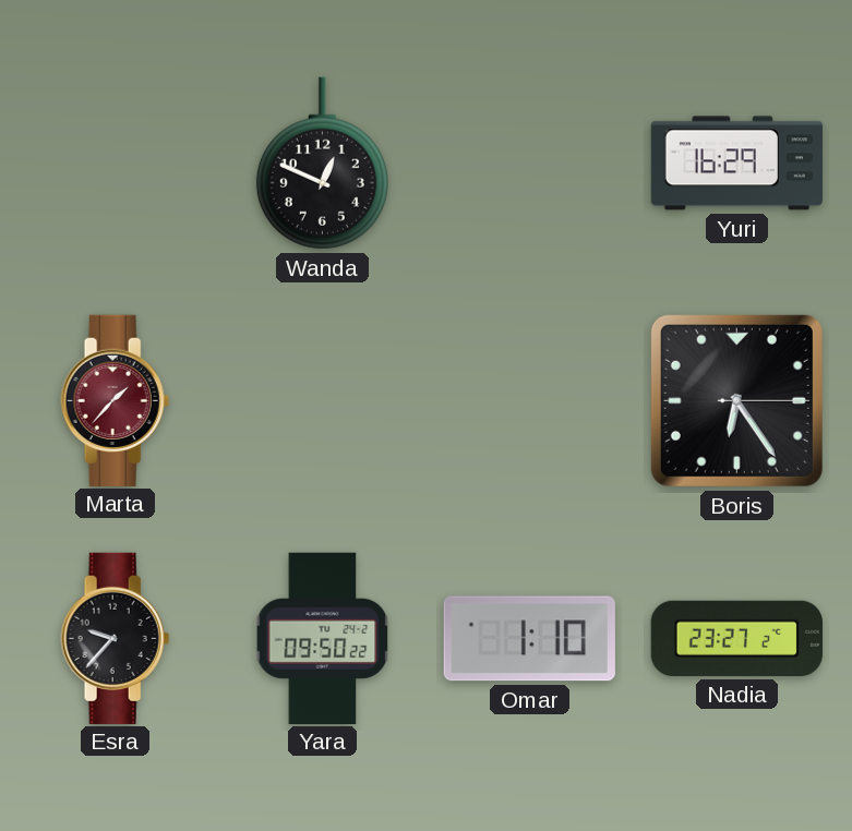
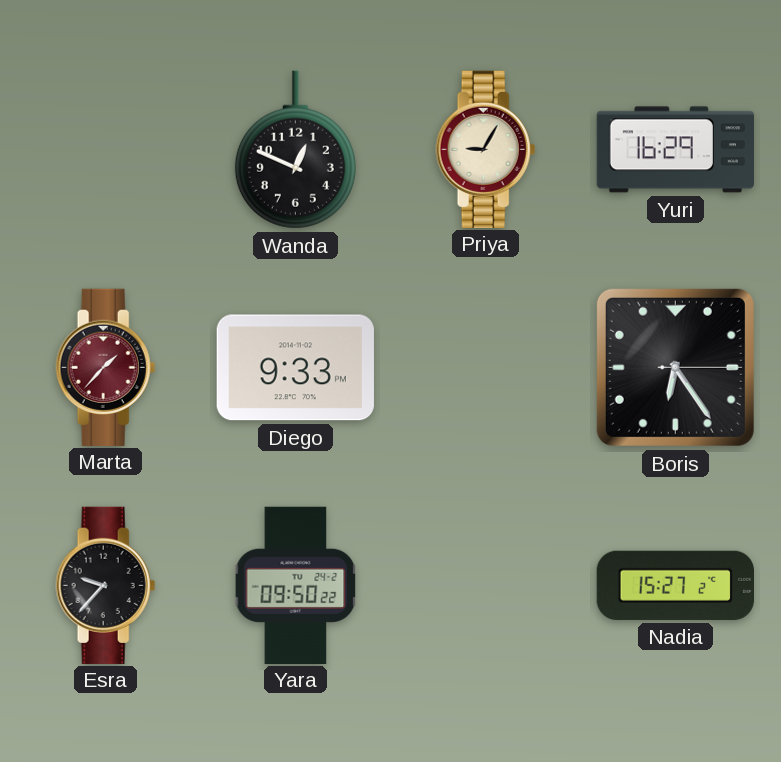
Priya: none -> 9:05
Diego: none -> 9:33
Omar: 1:10 -> none
Nadia: 23:27 -> 15:27
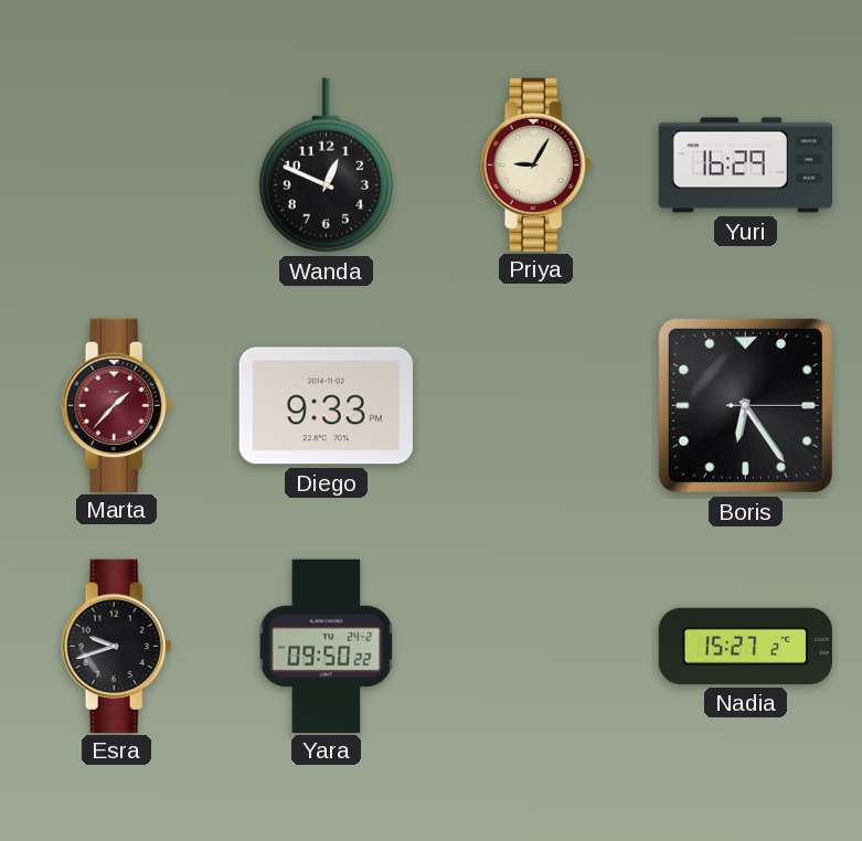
Esra: 9:37 -> 9:42
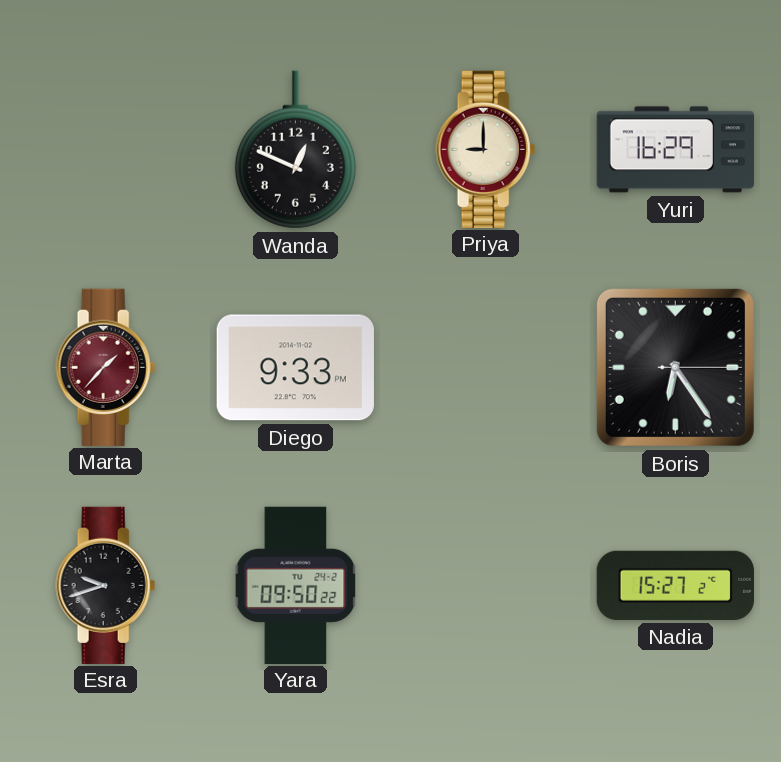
Priya: 9:05 -> 9:00
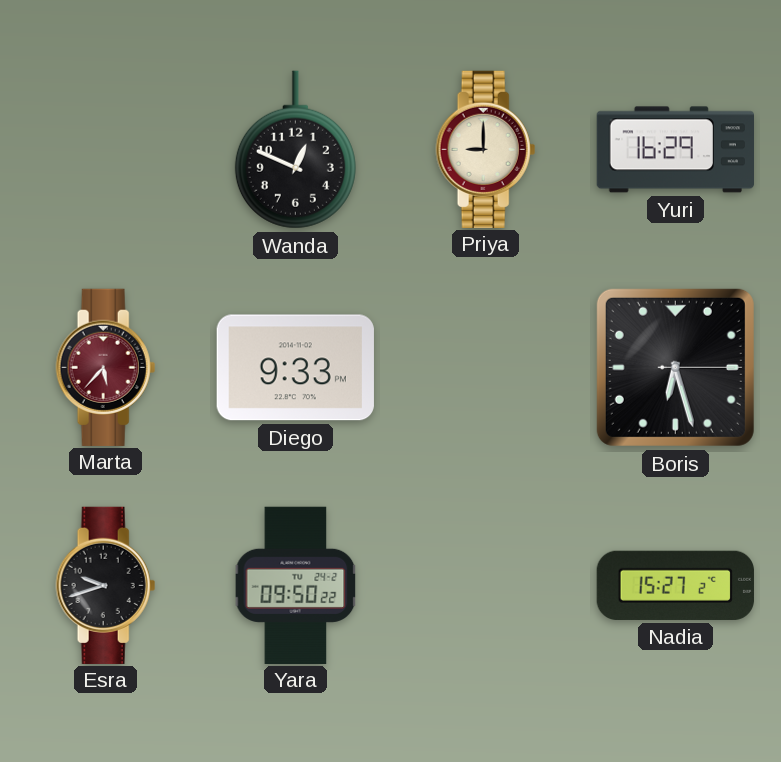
Marta: 1:37 -> 5:37
Boris: 6:24 -> 6:27
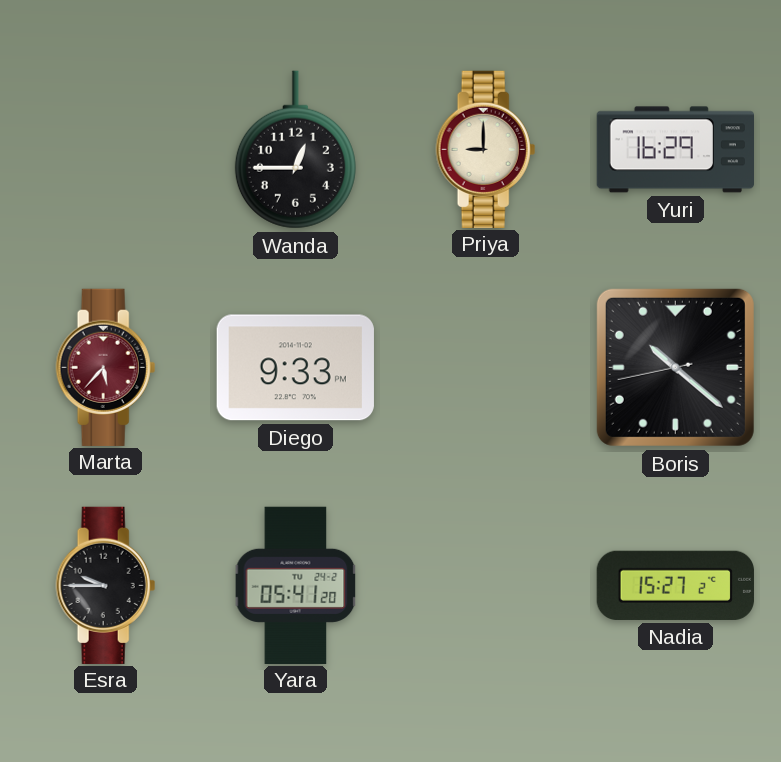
Wanda: 12:49 -> 12:45
Boris: 6:27 -> 10:21
Esra: 9:42 -> 9:45
Yara: 09:50 -> 05:41
